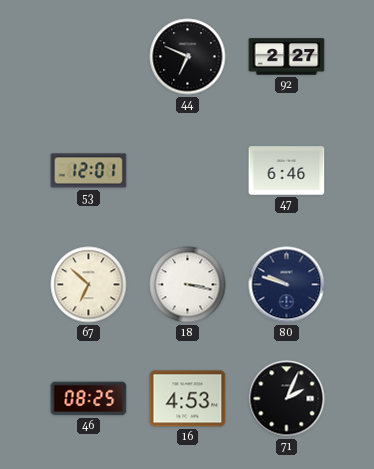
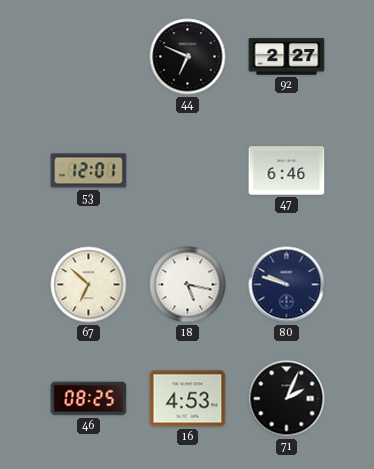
18: 3:17 -> 5:17
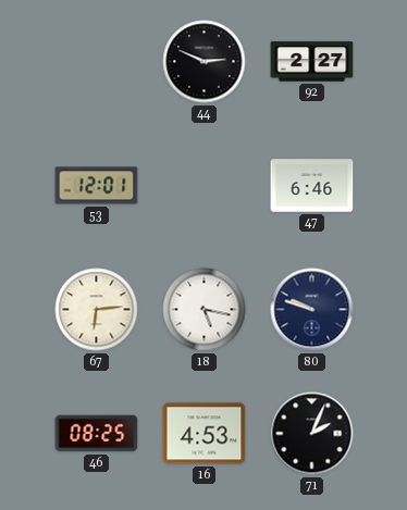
44: 6:49 -> 2:49
67: 6:52 -> 6:14
